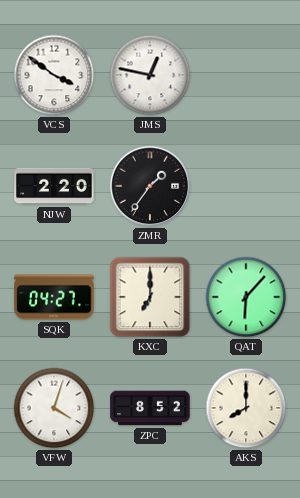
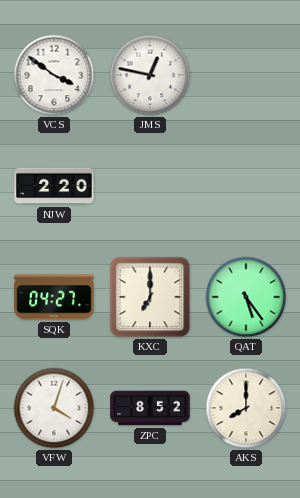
ZMR: 1:36 -> none
QAT: 6:07 -> 5:24
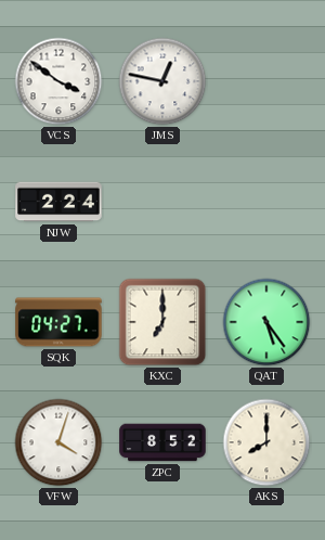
NJW: 2:20 -> 2:24
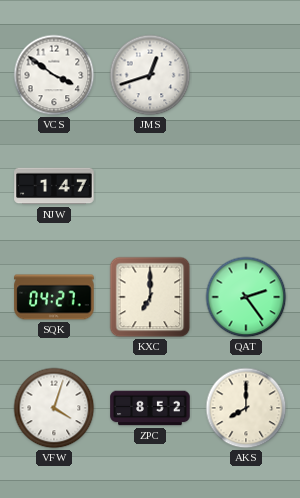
JMS: 12:47 -> 12:42
NJW: 2:24 -> 1:47
QAT: 5:24 -> 2:24
